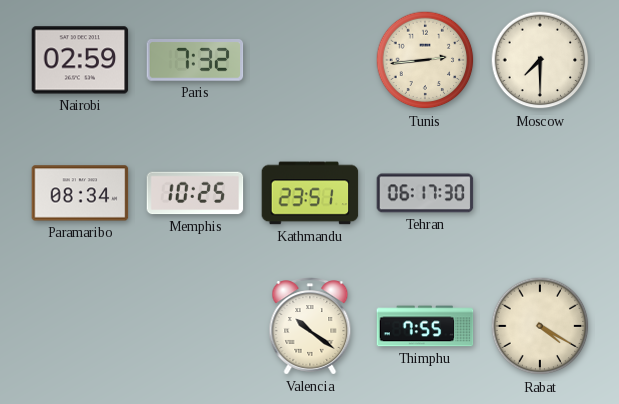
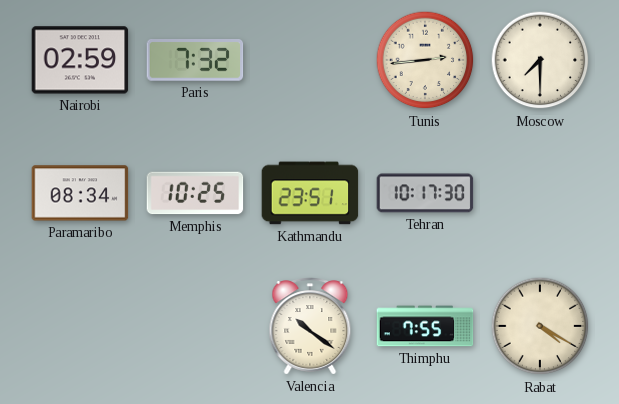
Tehran: 06:17 -> 10:17
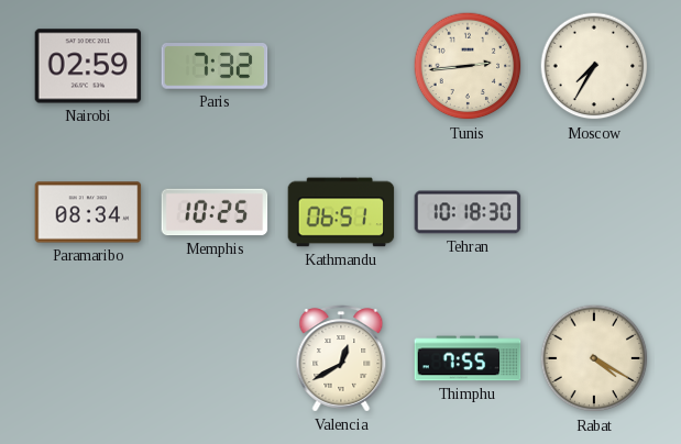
Moscow: 7:30 -> 7:35
Kathmandu: 23:51 -> 06:51
Tehran: 10:17 -> 10:18
Valencia: 10:21 -> 12:40
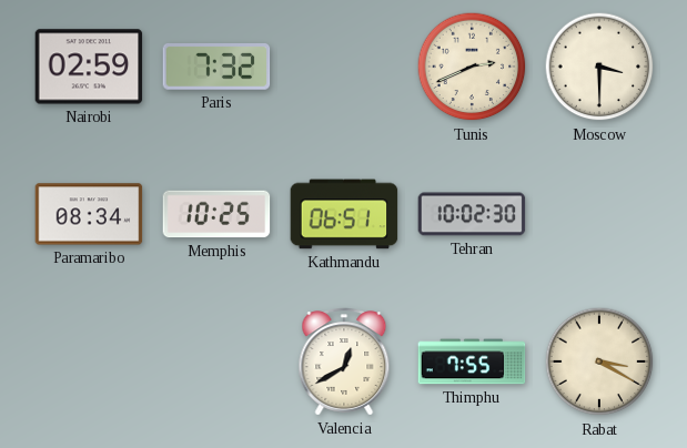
Tunis: 2:44 -> 2:41
Moscow: 7:35 -> 3:30
Tehran: 10:18 -> 10:02
Rabat: 4:20 -> 3:20
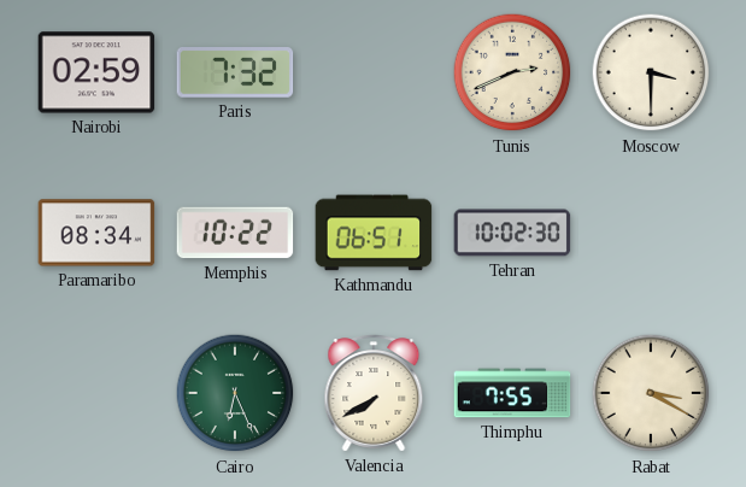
Memphis: 10:25 -> 10:22
Cairo: none -> 6:26
Valencia: 12:40 -> 7:40
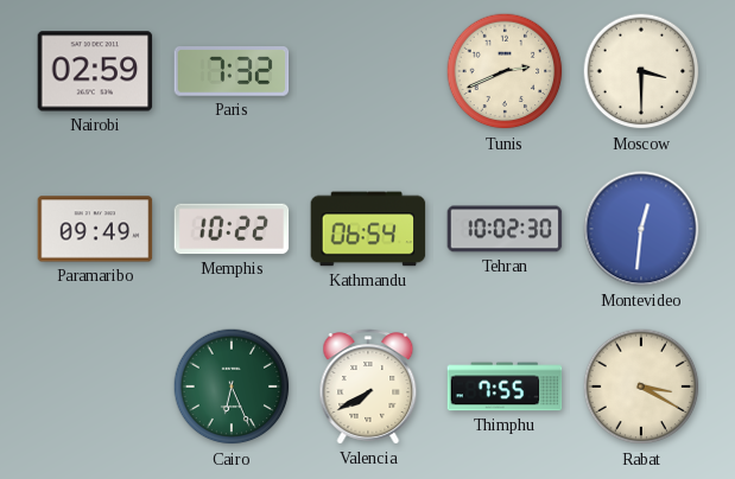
Paramaribo: 08:34 -> 09:49
Kathmandu: 06:51 -> 06:54
Montevideo: none -> 12:31
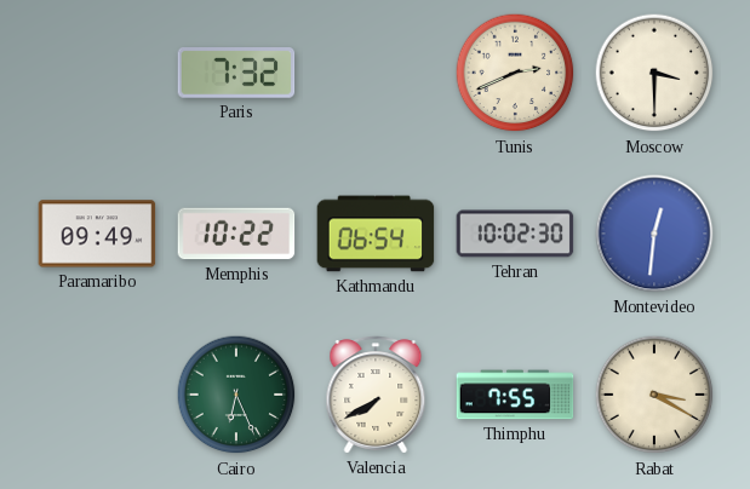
Nairobi: 02:59 -> none
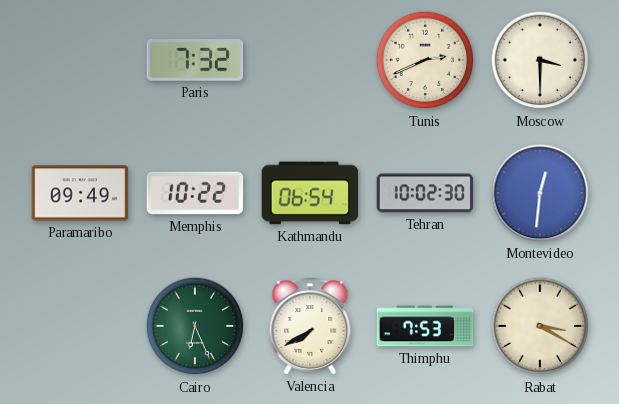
Thimphu: 7:55 -> 7:53
